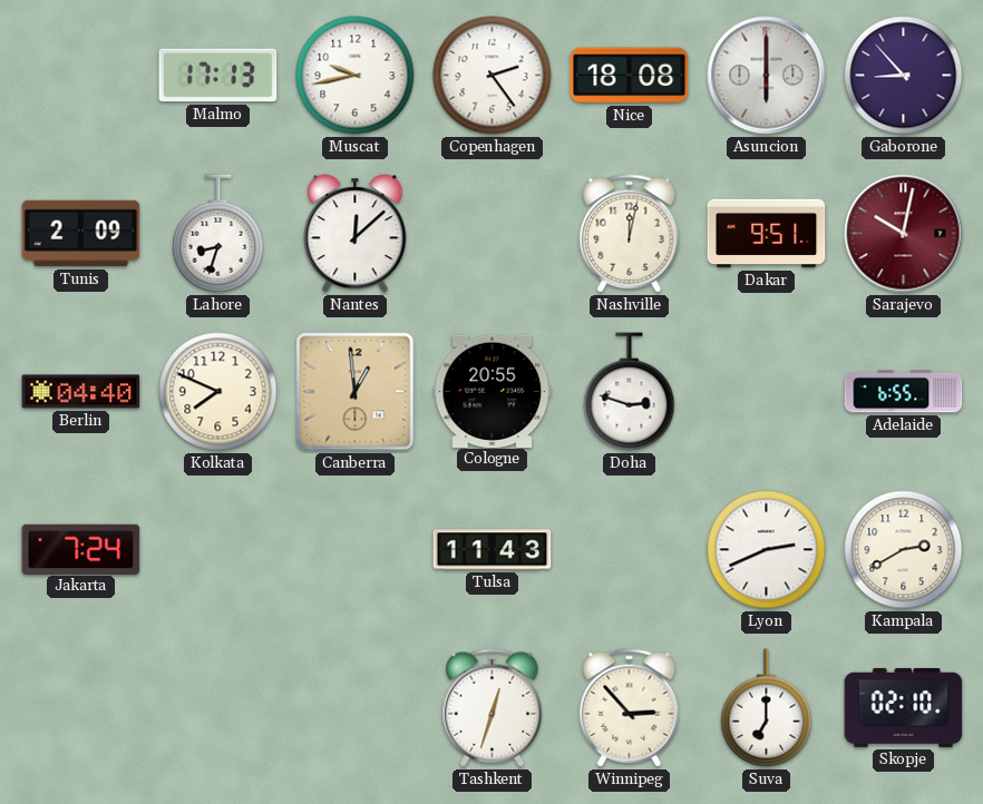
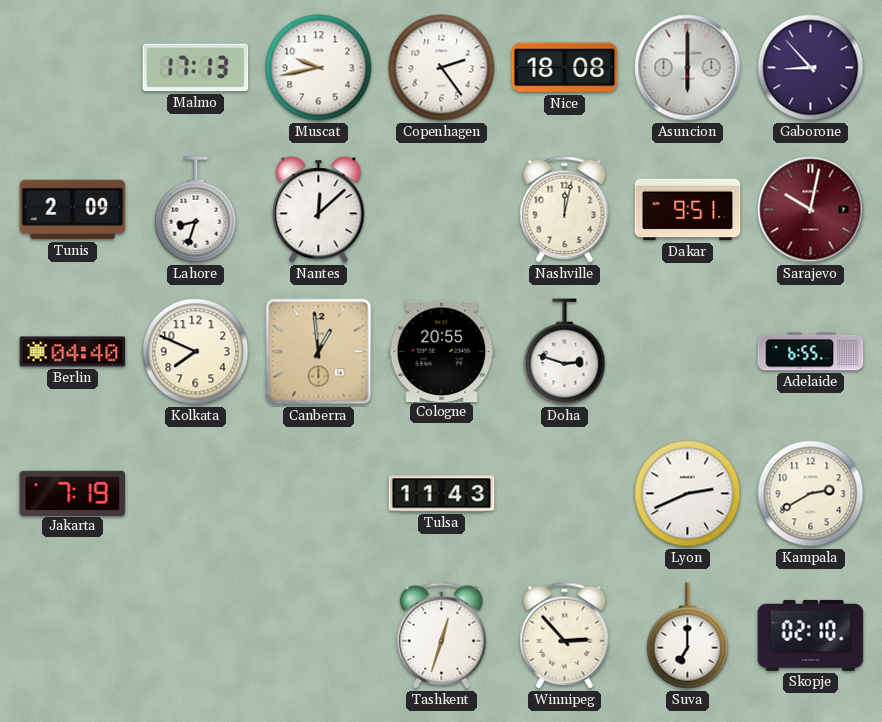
Jakarta: 7:24 -> 7:19
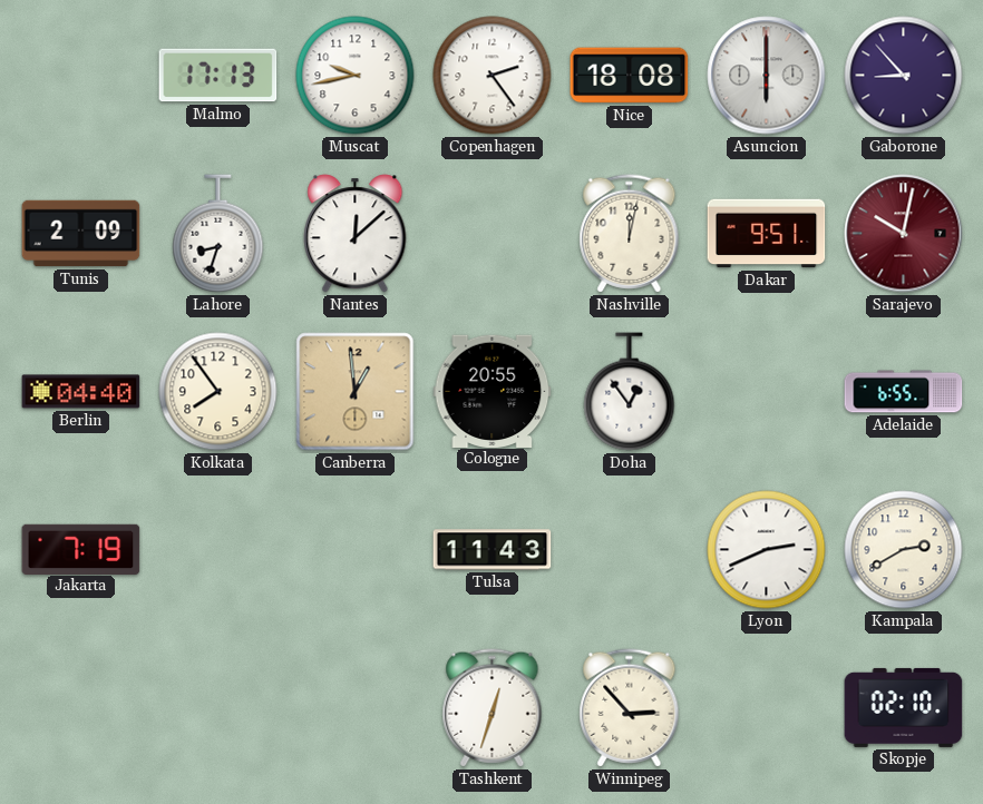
Kolkata: 7:49 -> 7:54
Doha: 2:48 -> 12:54
Suva: 7:00 -> none
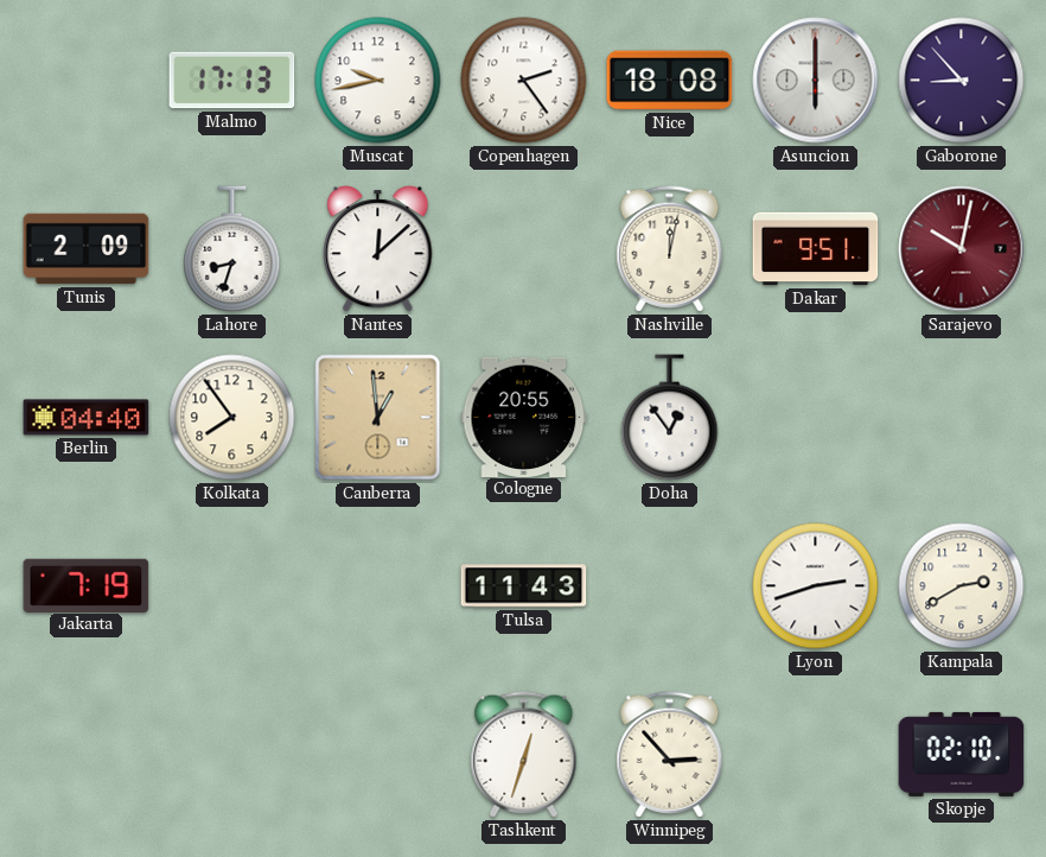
Adelaide: 6:55 -> none
Lyon: 2:41 -> 2:42
